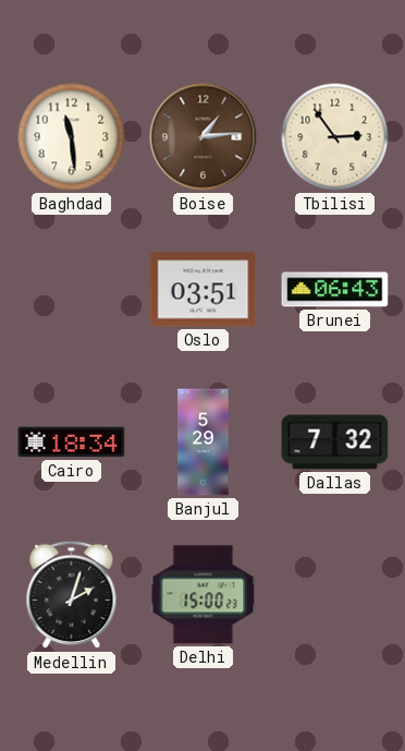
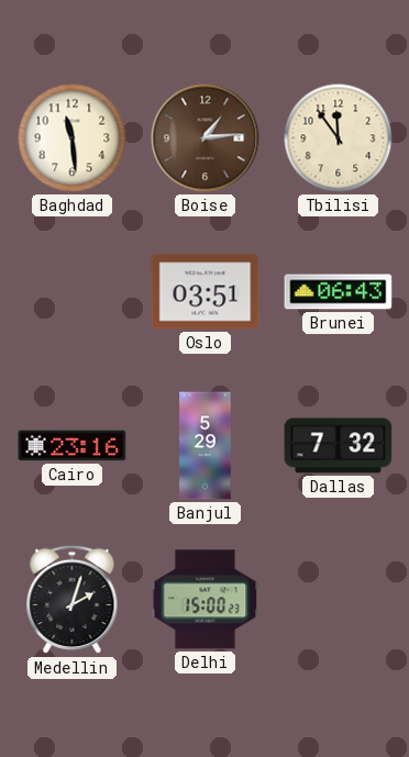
Tbilisi: 2:54 -> 11:54
Cairo: 18:34 -> 23:16
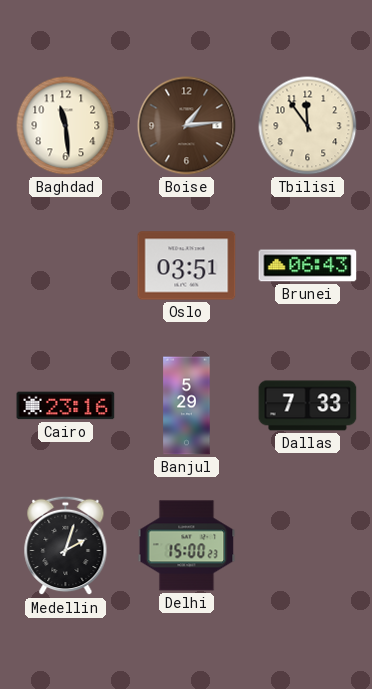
Dallas: 7:32 -> 7:33
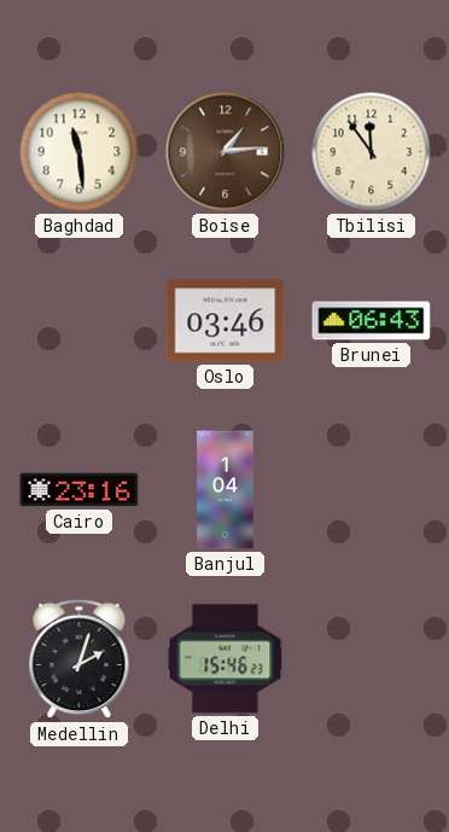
Oslo: 03:51 -> 03:46
Banjul: 5:29 -> 1:04
Dallas: 7:33 -> none
Delhi: 15:00 -> 15:46
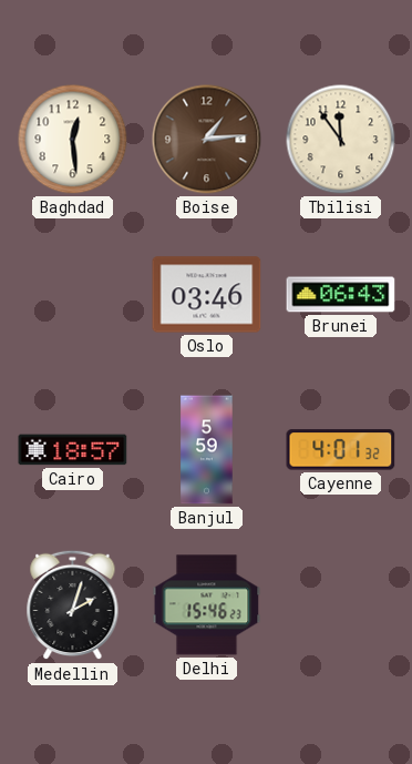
Baghdad: 11:29 -> 12:29
Cairo: 23:16 -> 18:57
Banjul: 1:04 -> 5:59
Cayenne: none -> 4:01
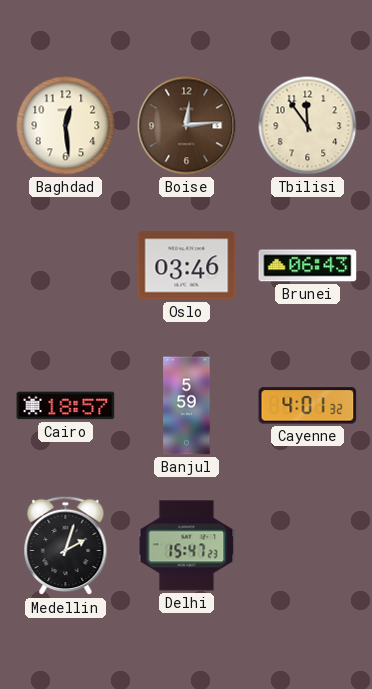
Boise: 1:14 -> 12:14
Delhi: 15:46 -> 15:47
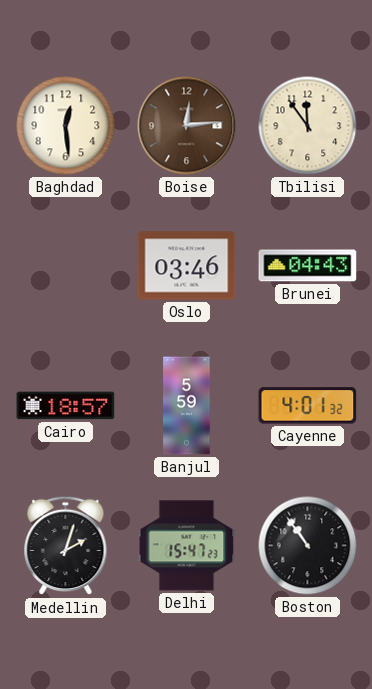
Brunei: 06:43 -> 04:43
Boston: none -> 10:54
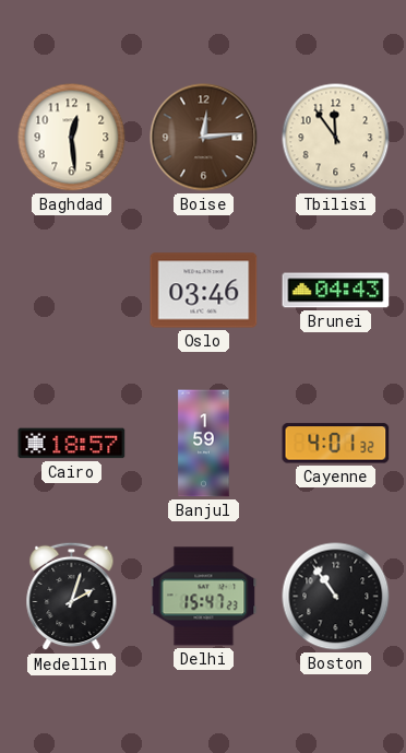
Banjul: 5:59 -> 1:59
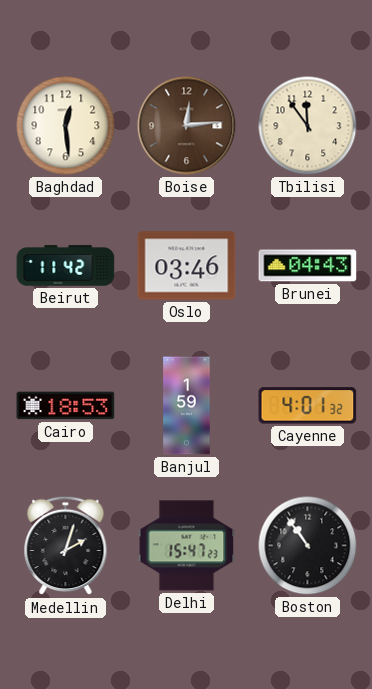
Beirut: none -> 11:42
Cairo: 18:57 -> 18:53
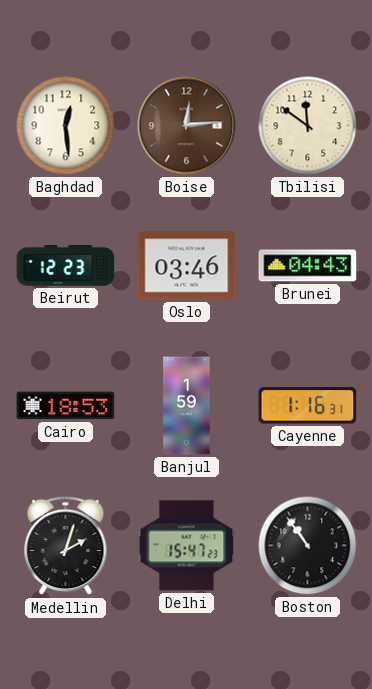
Tbilisi: 11:54 -> 11:51
Beirut: 11:42 -> 12:23
Cayenne: 4:01 -> 1:16
